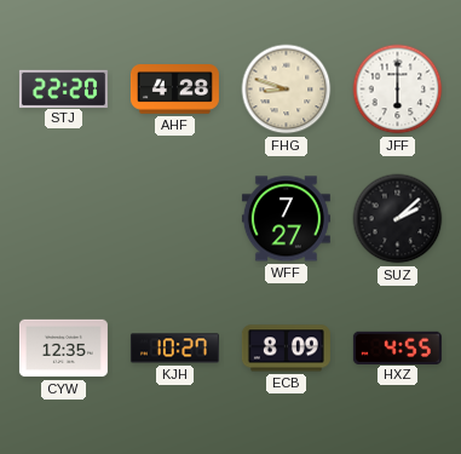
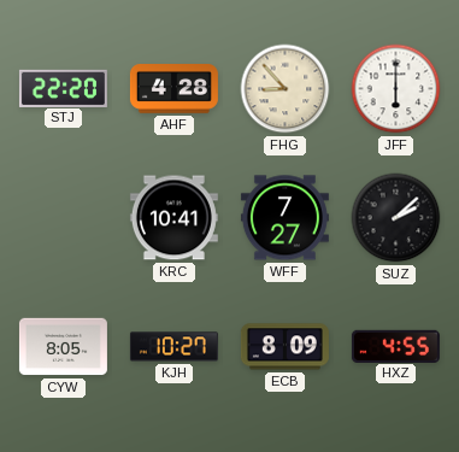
FHG: 8:48 -> 8:53
KRC: none -> 10:41
CYW: 12:35 -> 8:05
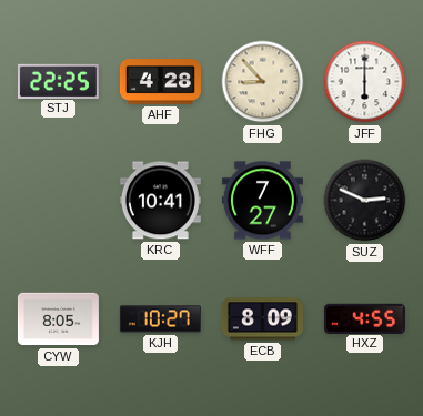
STJ: 22:20 -> 22:25
SUZ: 2:08 -> 2:49
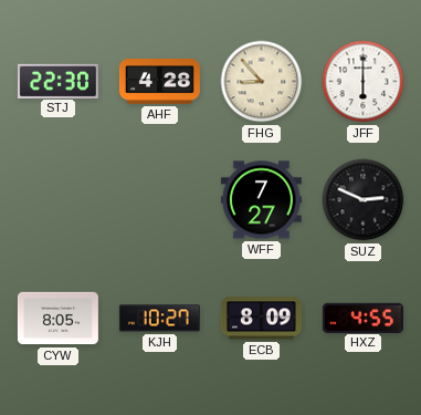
STJ: 22:25 -> 22:30
KRC: 10:41 -> none
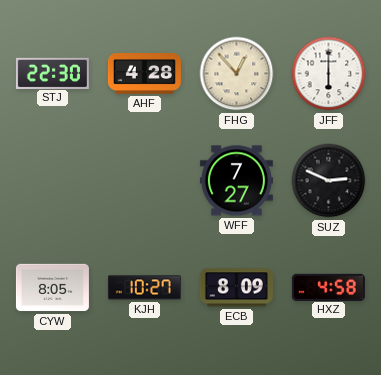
FHG: 8:53 -> 12:53
HXZ: 4:55 -> 4:58
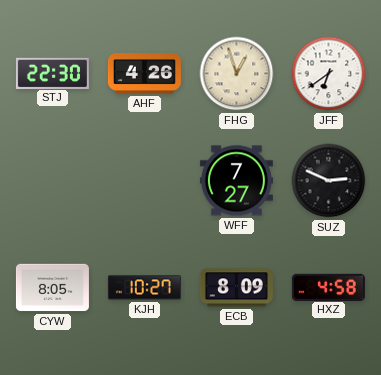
AHF: 4:28 -> 4:26
FHG: 12:53 -> 12:57
JFF: 6:00 -> 6:39
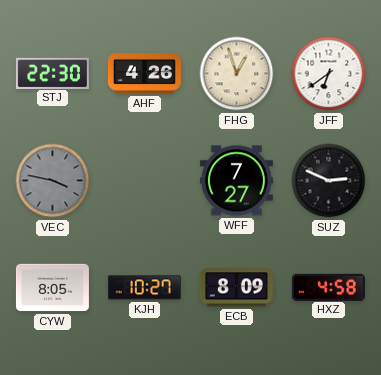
VEC: none -> 3:47
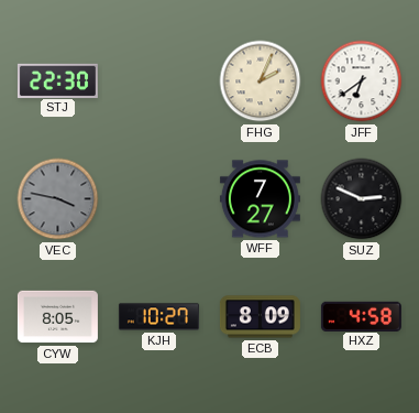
AHF: 4:26 -> none
FHG: 12:57 -> 2:04
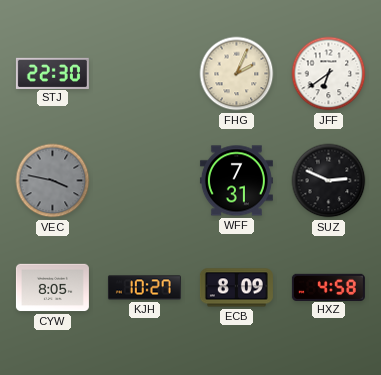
WFF: 7:27 -> 7:31
